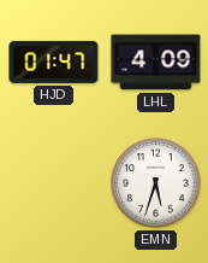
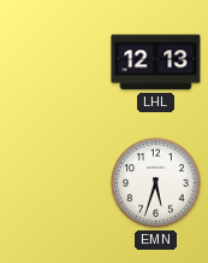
HJD: 01:47 -> none
LHL: 4:09 -> 12:13
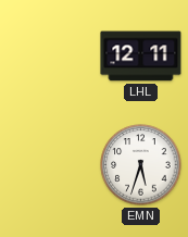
LHL: 12:13 -> 12:11
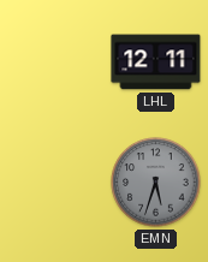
EMN dial: white -> grey
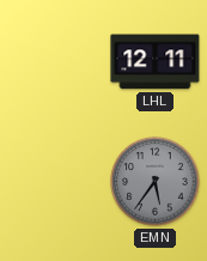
EMN: 5:33 -> 5:36
